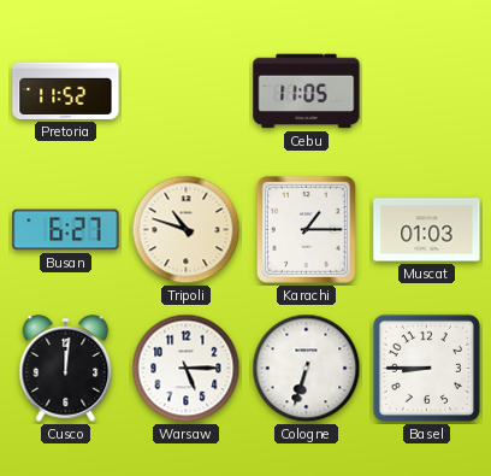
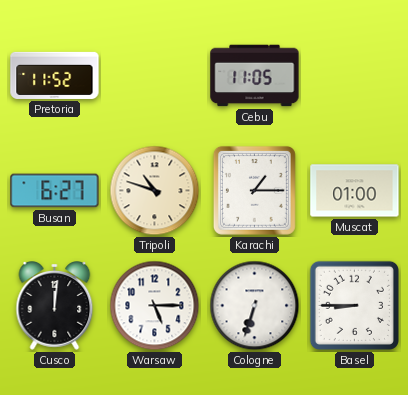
Muscat: 01:03 -> 01:00
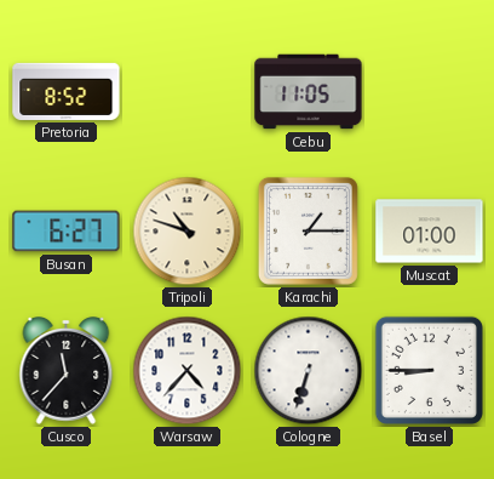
Pretoria: 11:52 -> 8:52
Cusco: 12:01 -> 11:37
Warsaw: 5:15 -> 4:37
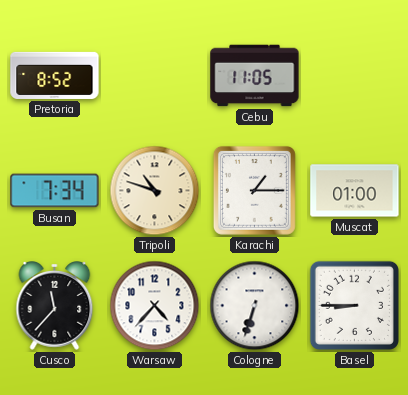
Busan: 6:27 -> 7:34
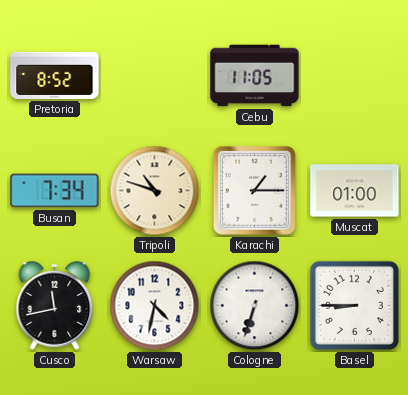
Cusco: 11:37 -> 11:43
Warsaw: 4:37 -> 4:32
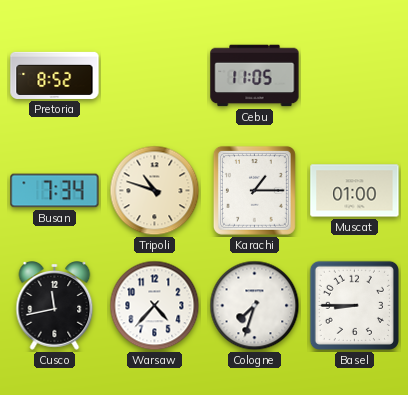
Warsaw: 4:32 -> 4:37
Cologne: 6:33 -> 7:33
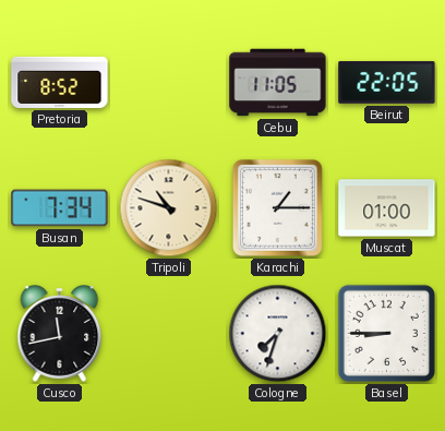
Beirut: none -> 22:05
Warsaw: 4:37 -> none
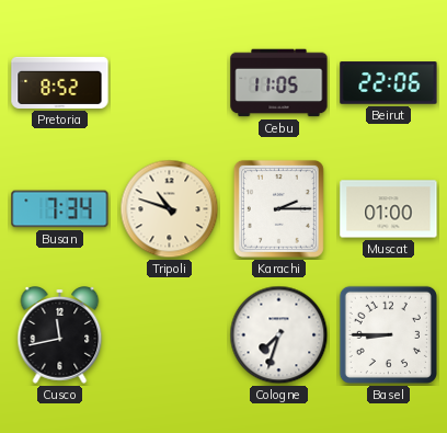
Beirut: 22:05 -> 22:06
Karachi: 1:15 -> 2:15
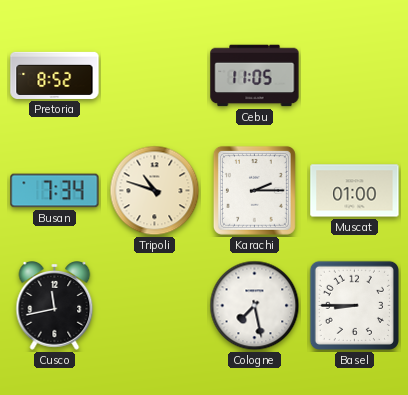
Beirut: 22:06 -> none
Cologne: 7:33 -> 7:28
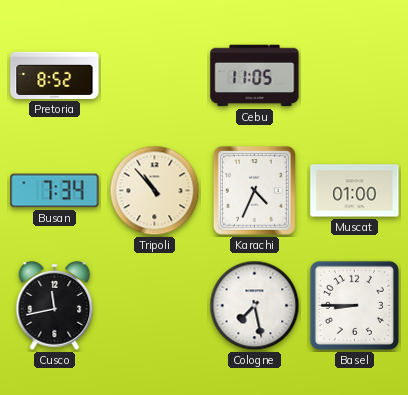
Tripoli: 10:48 -> 10:53
Karachi: 2:15 -> 4:34
